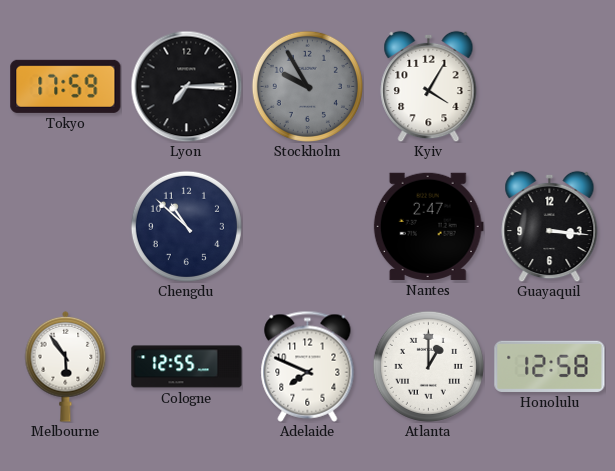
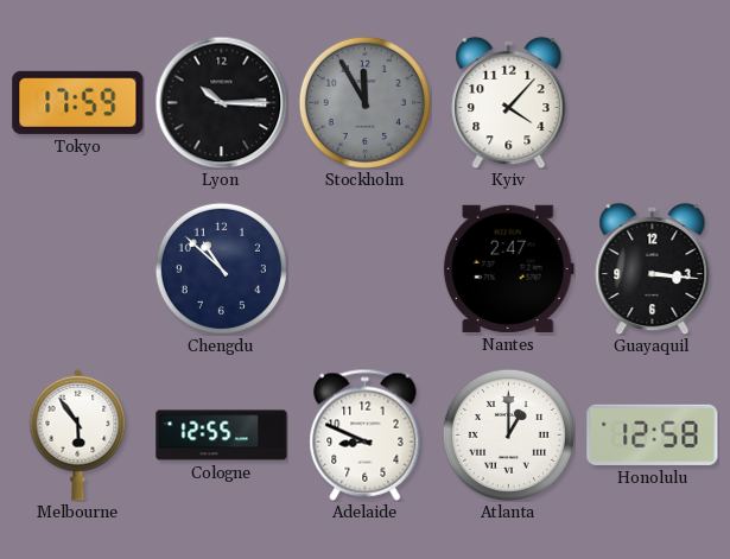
Lyon: 7:15 -> 10:15
Stockholm: 9:55 -> 11:55
Kyiv: 4:05 -> 4:07
Adelaide: 7:49 -> 8:49
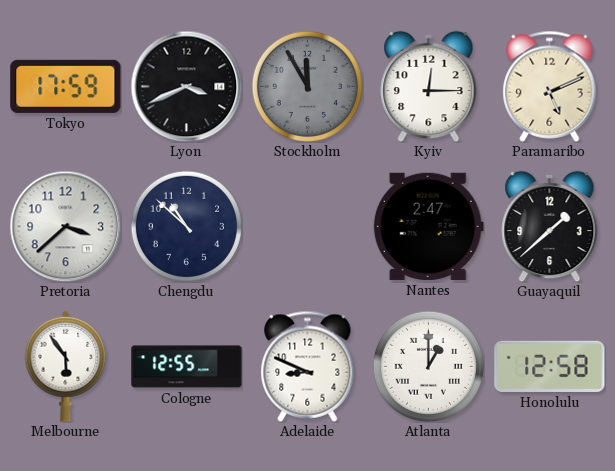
Lyon: 10:15 -> 3:41
Kyiv: 4:07 -> 12:15
Paramaribo: none -> 5:11
Pretoria: none -> 3:38
Guayaquil: 3:16 -> 1:38
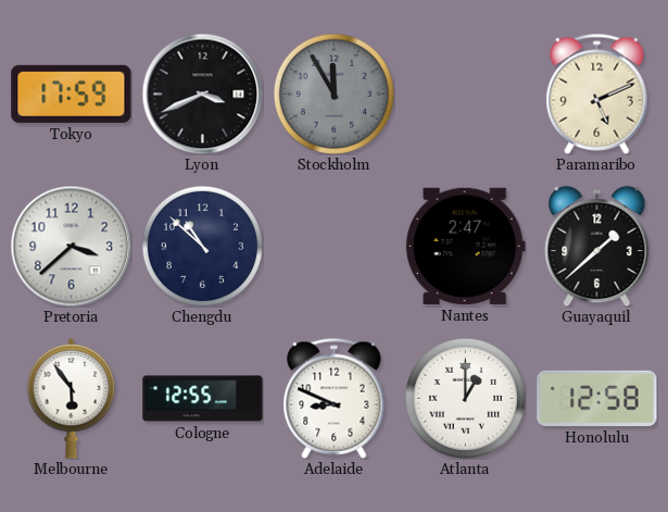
Kyiv: 12:15 -> none
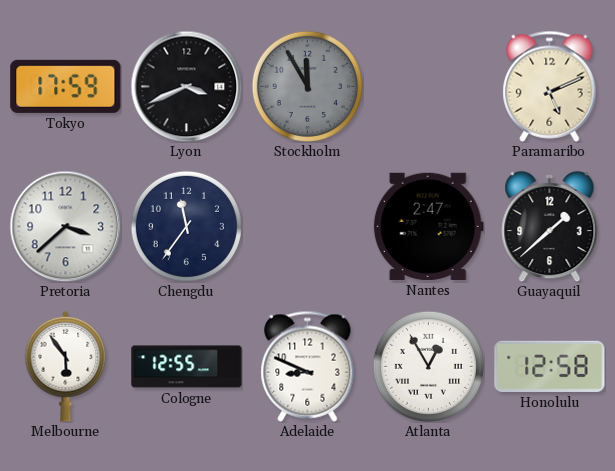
Chengdu: 10:52 -> 11:36
Atlanta: 1:00 -> 12:55
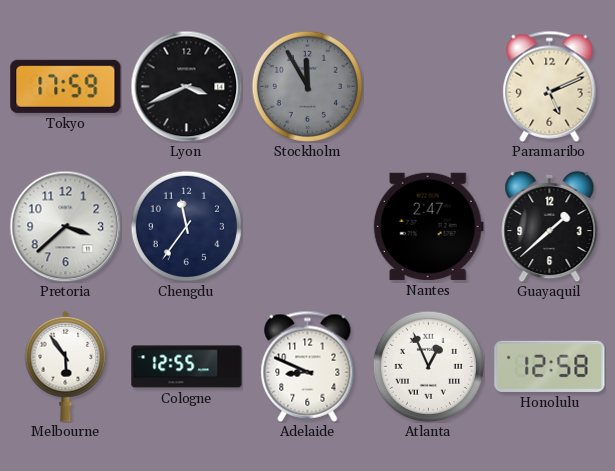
Atlanta: 12:55 -> 12:56
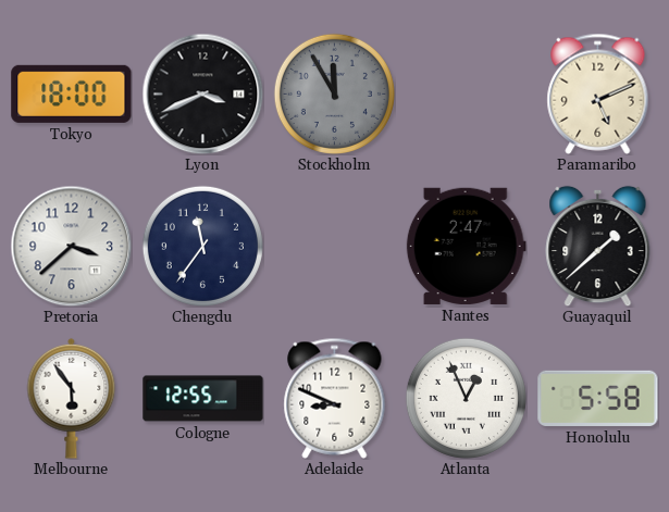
Tokyo: 17:59 -> 18:00
Honolulu: 12:58 -> 5:58
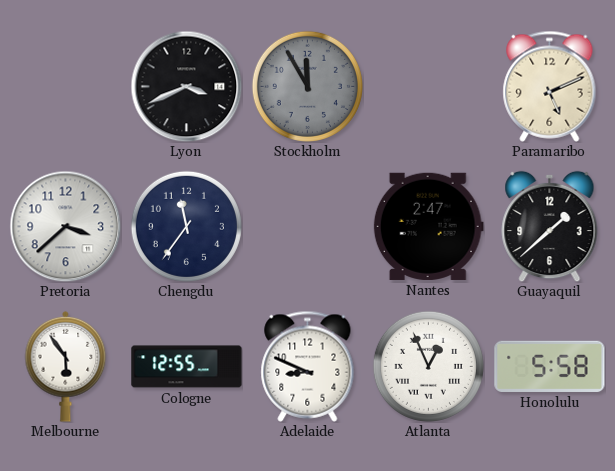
Tokyo: 18:00 -> none
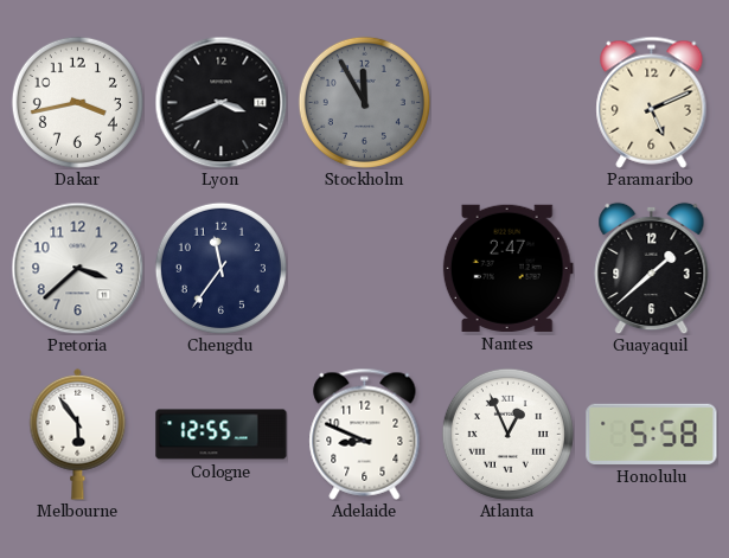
Dakar: none -> 3:43
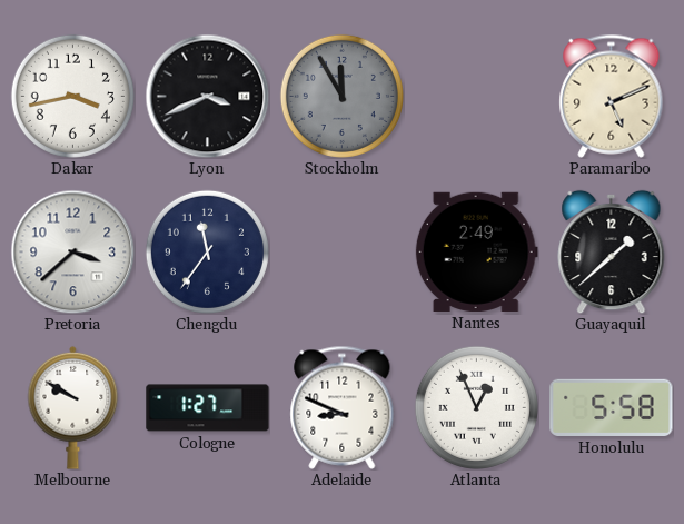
Nantes: 2:47 -> 2:49
Melbourne: 5:54 -> 9:50
Cologne: 12:55 -> 1:27
